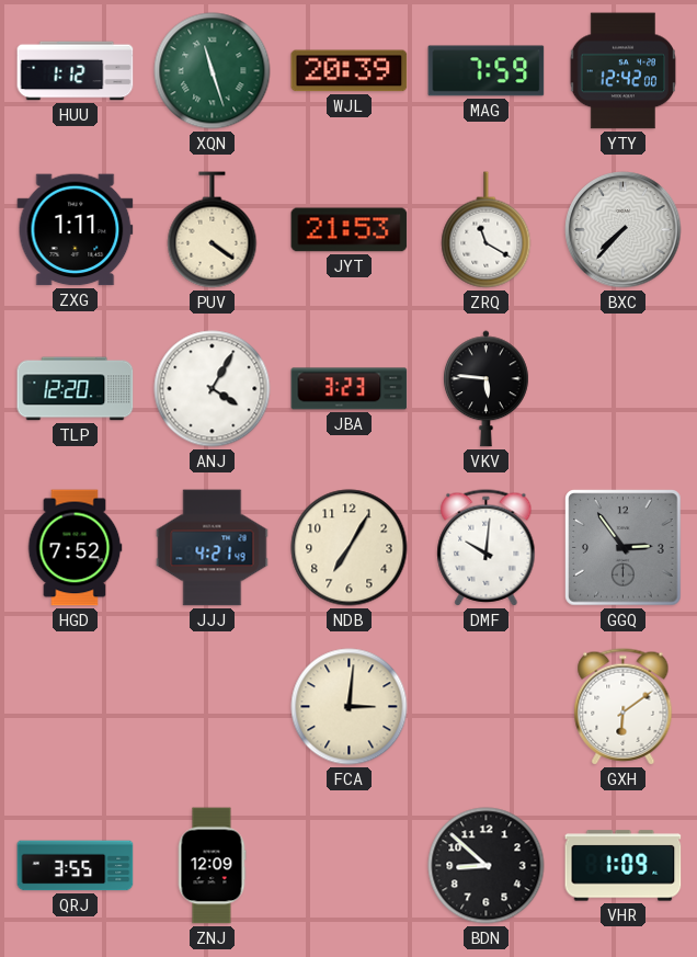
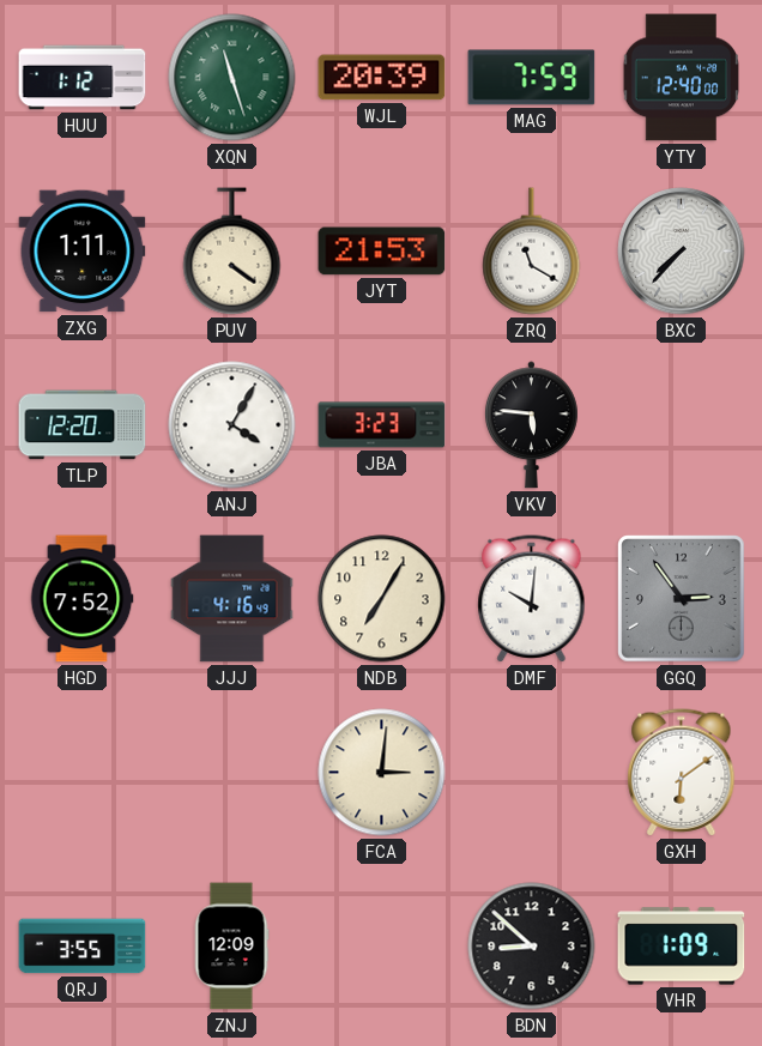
YTY: 12:42 -> 12:40
JJJ: 4:21 -> 4:16
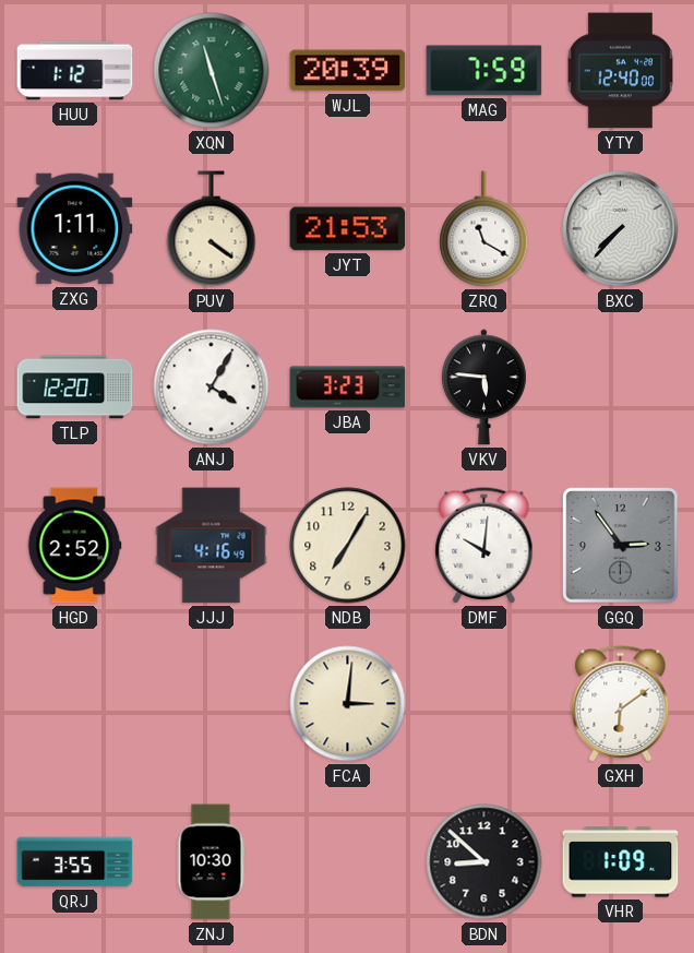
HGD: 7:52 -> 2:52
ZNJ: 12:09 -> 10:30
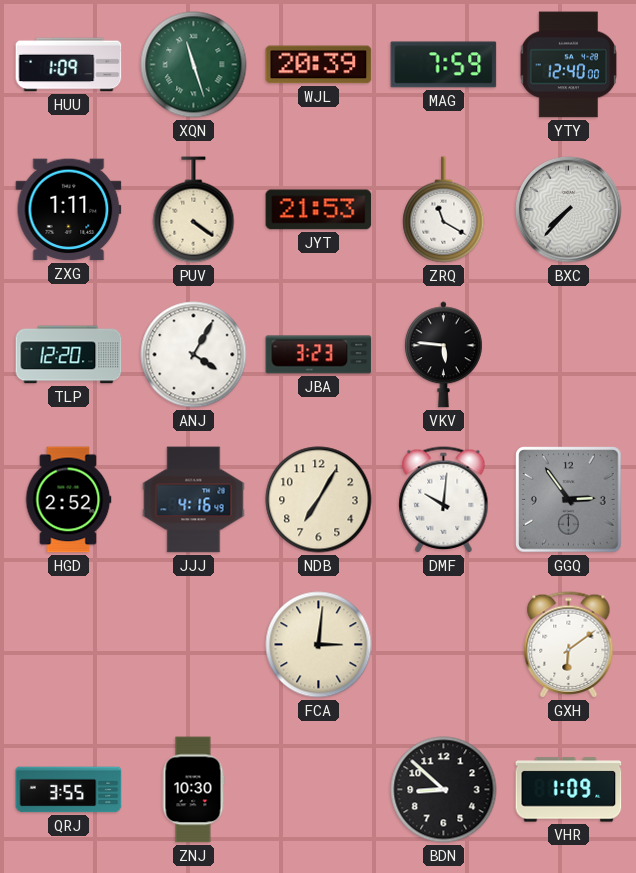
HUU: 1:12 -> 1:09
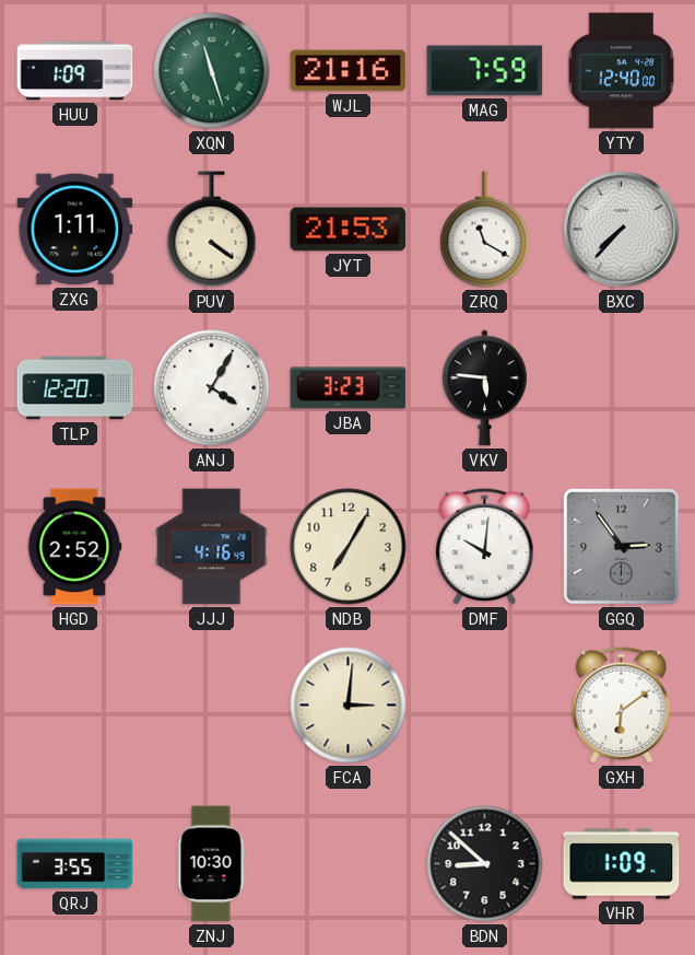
WJL: 20:39 -> 21:16
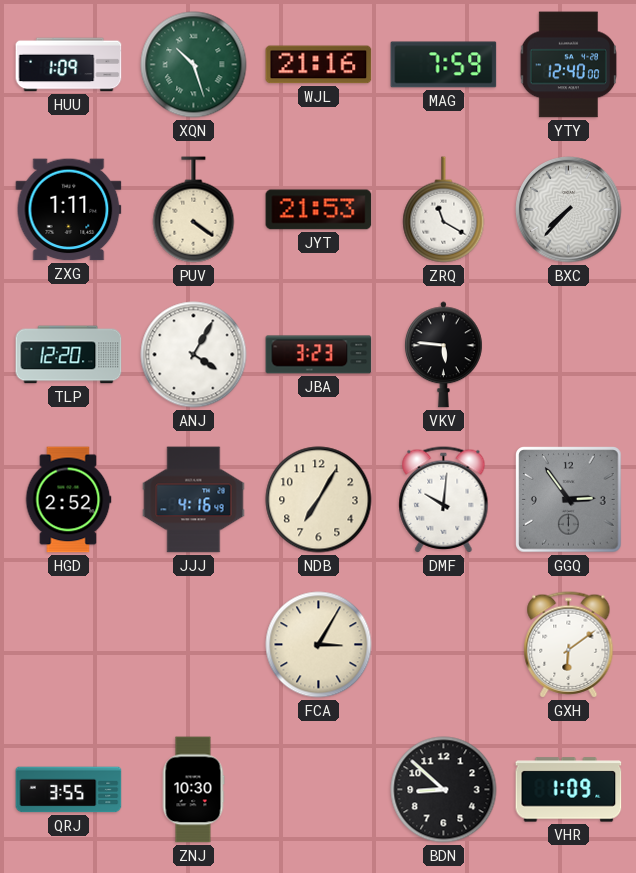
XQN: 11:27 -> 10:27
FCA: 3:01 -> 3:05
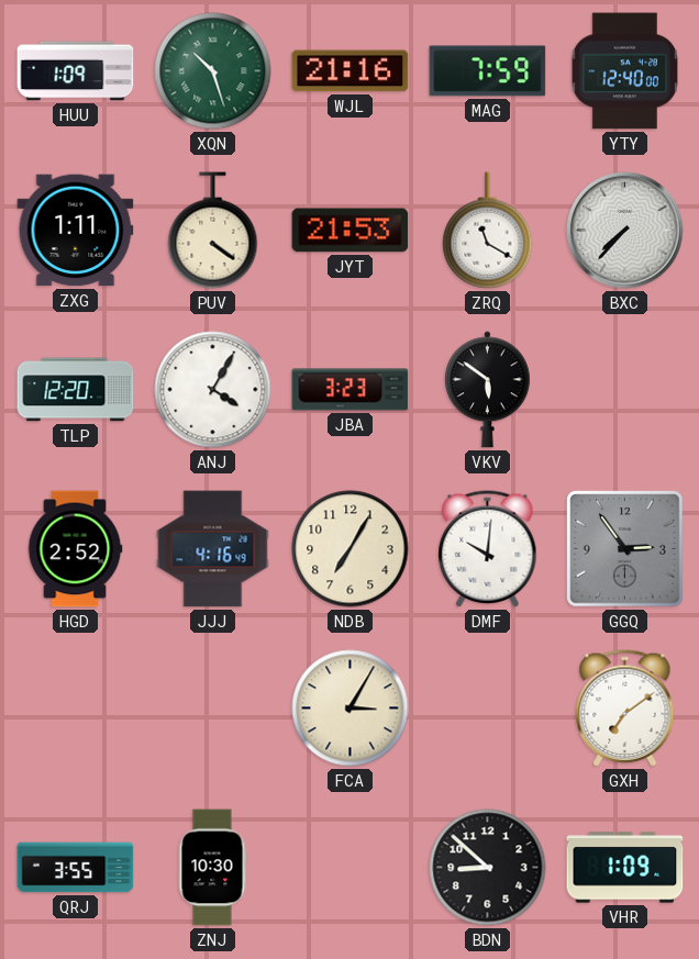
VKV: 5:46 -> 5:51
GXH: 6:09 -> 7:09
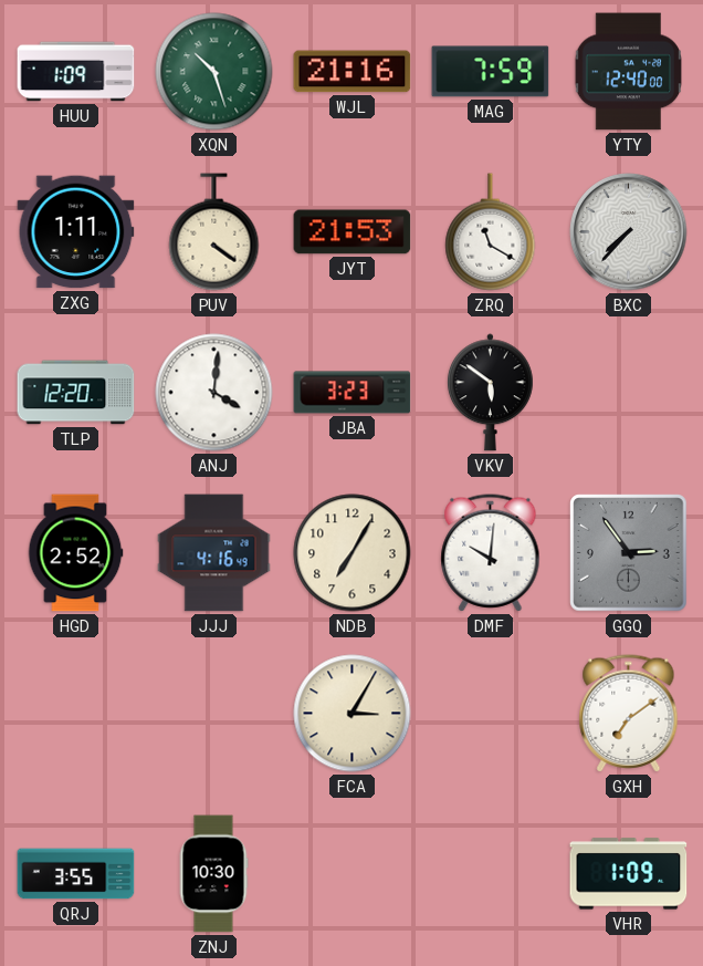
ANJ: 4:05 -> 4:01
BDN: 8:52 -> none
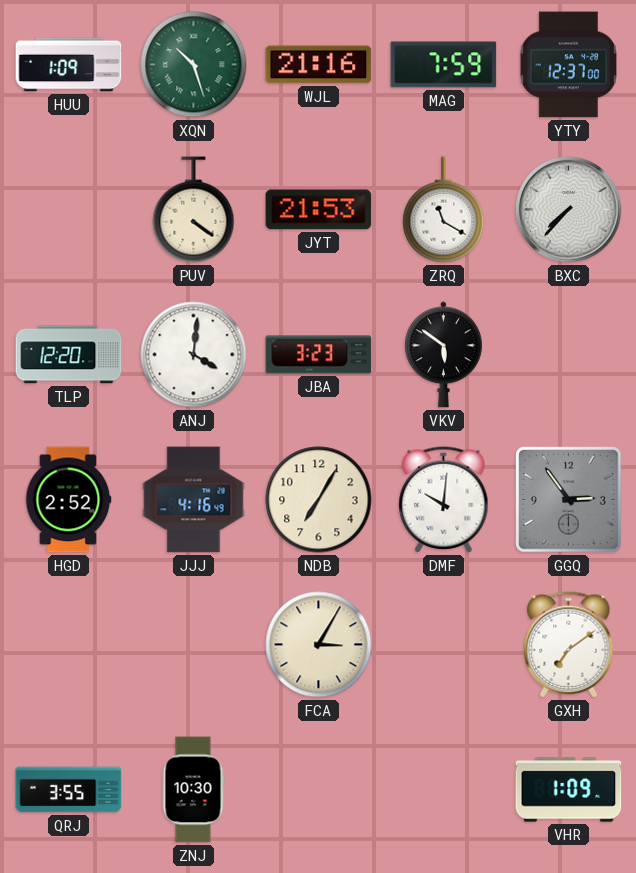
YTY: 12:40 -> 12:37
ZXG: 1:11 -> none
